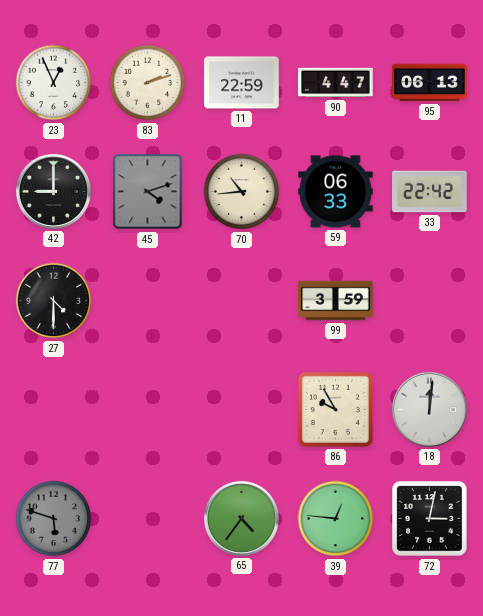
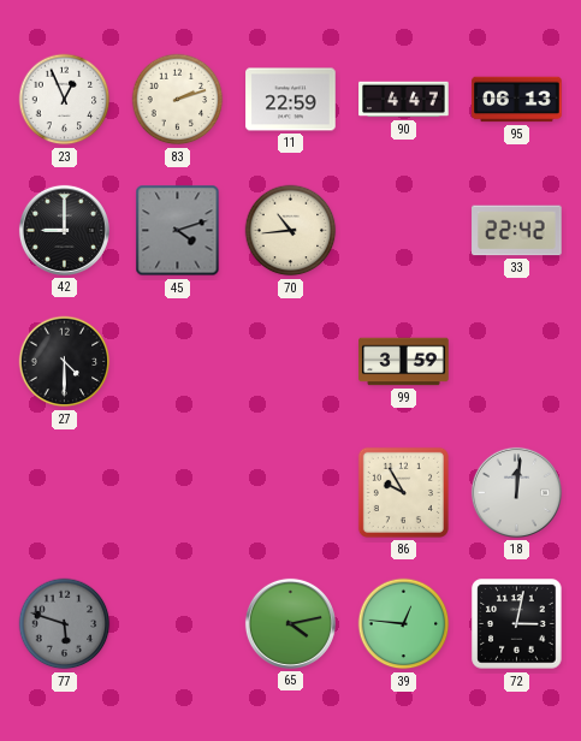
59: 06:33 -> none
65: 4:36 -> 4:13
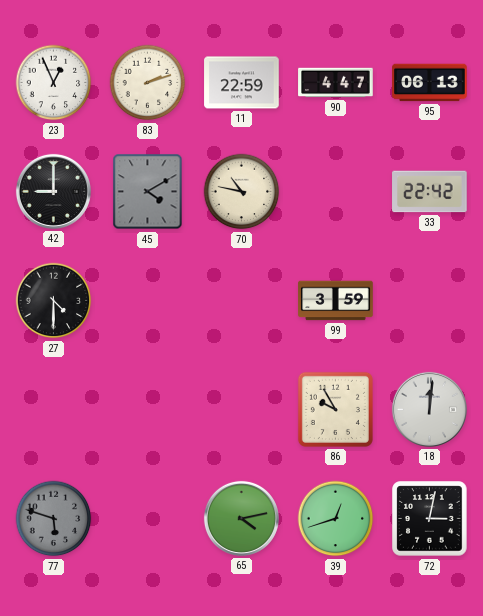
45: 4:12 -> 4:10
70: 10:44 -> 10:47
39: 12:46 -> 12:42
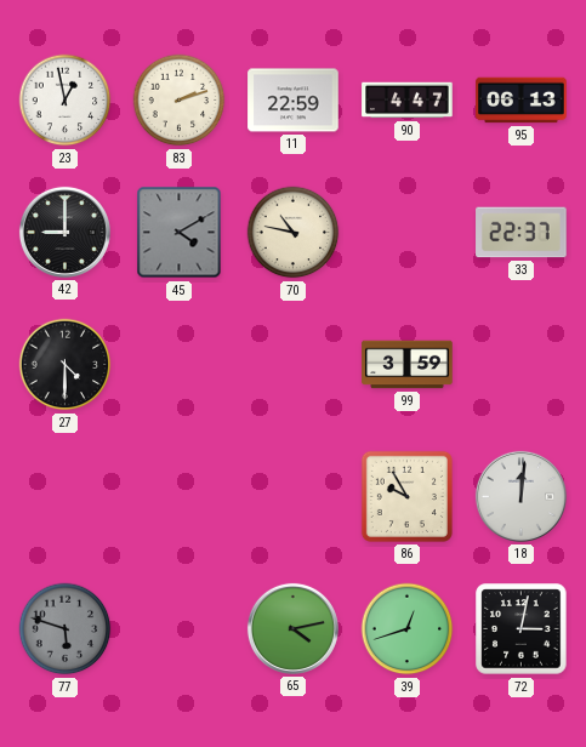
23: 12:56 -> 12:58
33: 22:42 -> 22:37
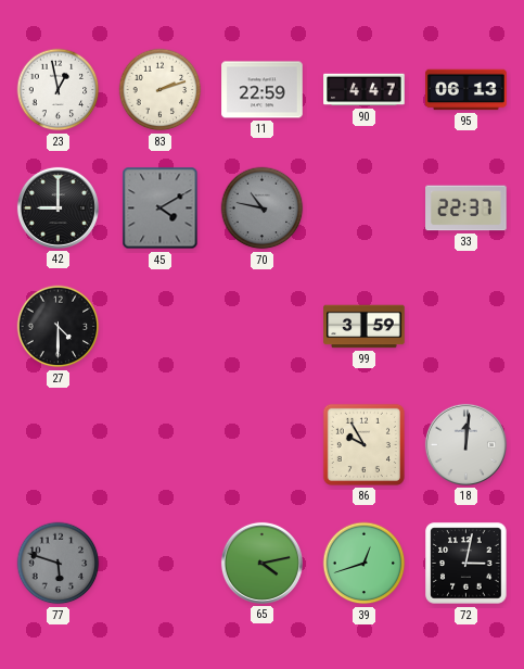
70 dial: cream -> grey
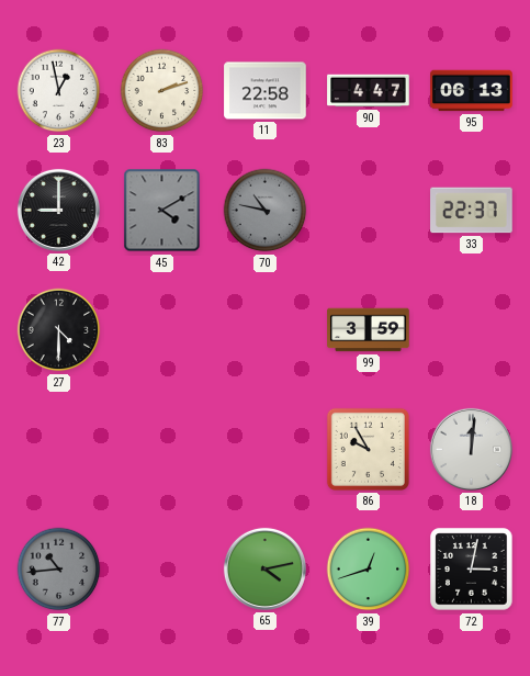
11: 22:59 -> 22:58
77: 5:48 -> 10:44
